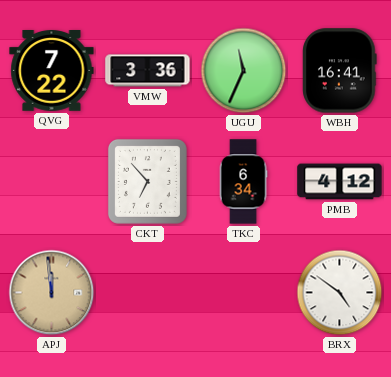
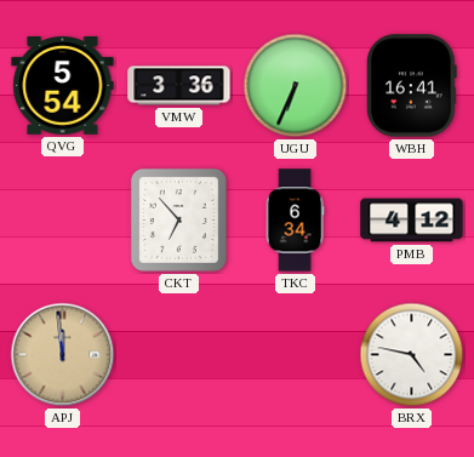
QVG: 7:22 -> 5:54
UGU: 11:34 -> 6:34
BRX: 4:51 -> 4:47
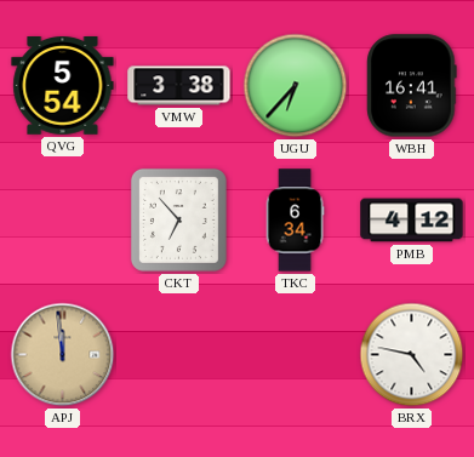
VMW: 3:36 -> 3:38
UGU: 6:34 -> 6:37
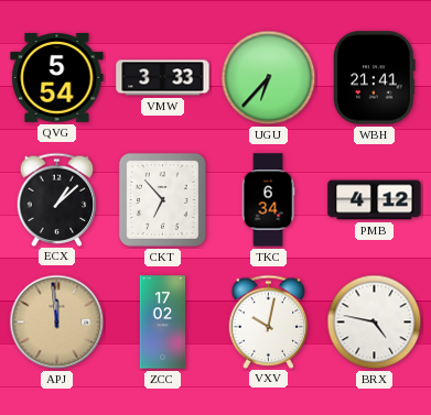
VMW: 3:38 -> 3:33
WBH: 16:41 -> 21:41
ECX: none -> 1:08
ZCC: none -> 17:02
VXV: none -> 10:02
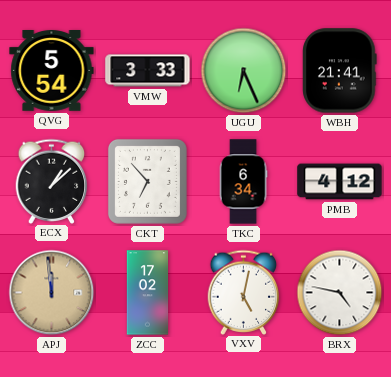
UGU: 6:37 -> 6:26
VXV: 10:02 -> 5:02
